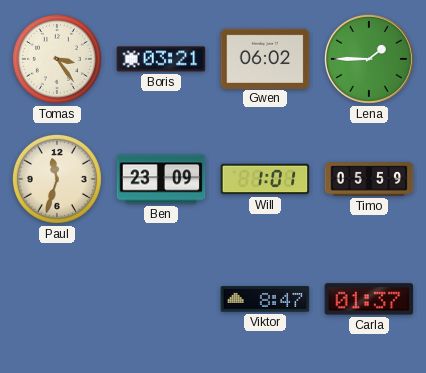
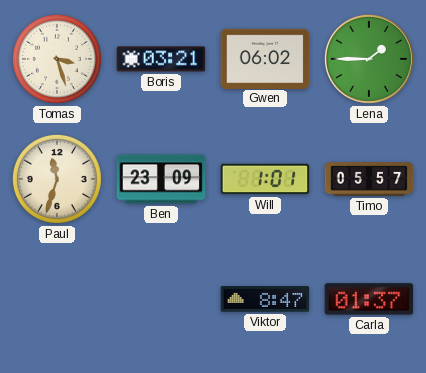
Tomas: 3:24 -> 3:27
Timo: 05:59 -> 05:57
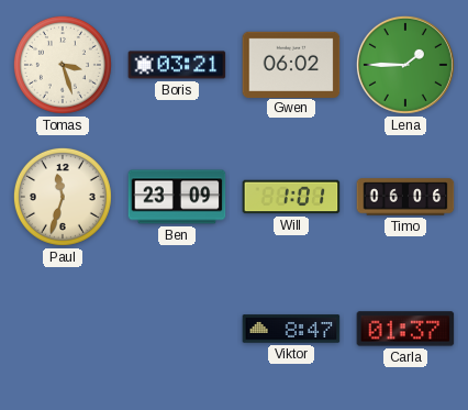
Timo: 05:57 -> 06:06
